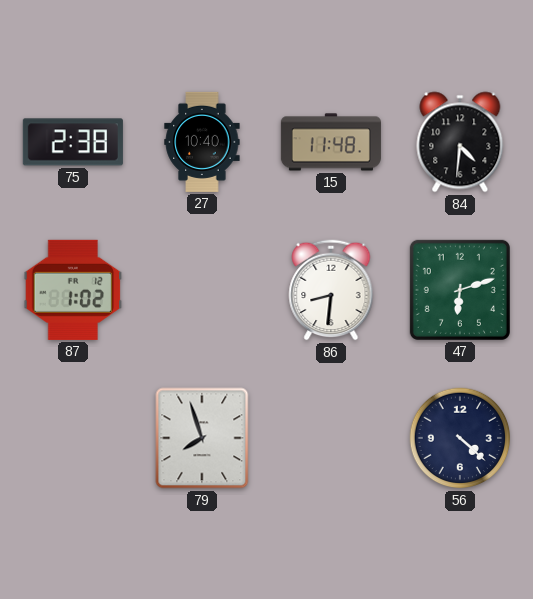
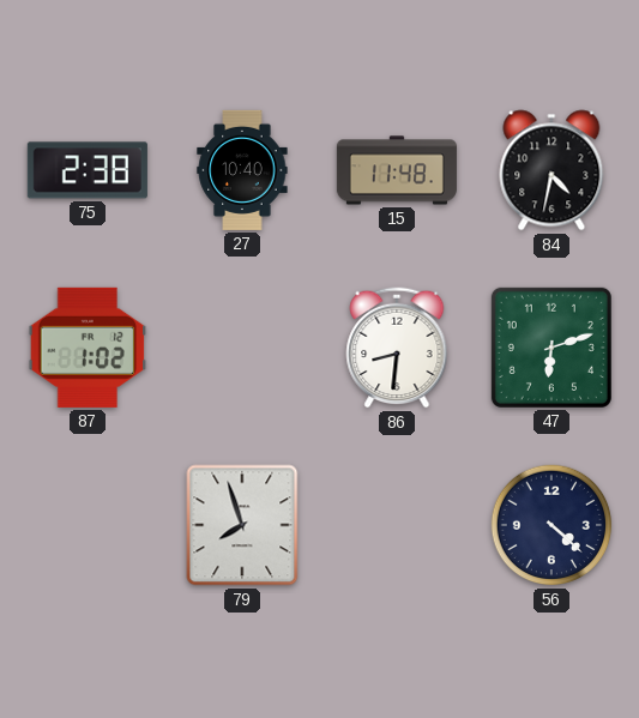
84: 4:31 -> 4:32
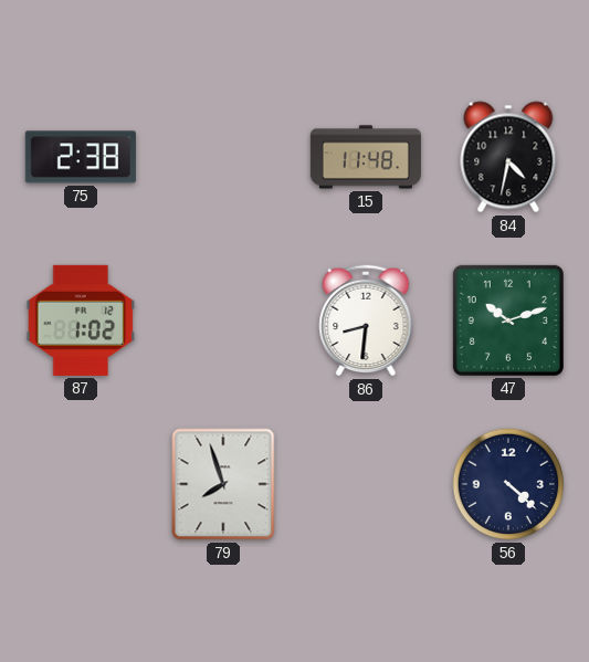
27: 10:40 -> none
47: 6:12 -> 10:12
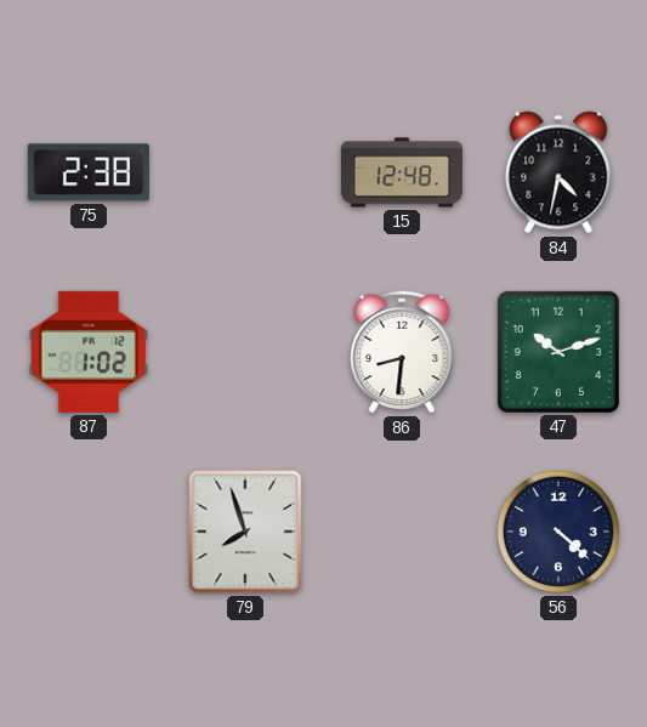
15: 11:48 -> 12:48
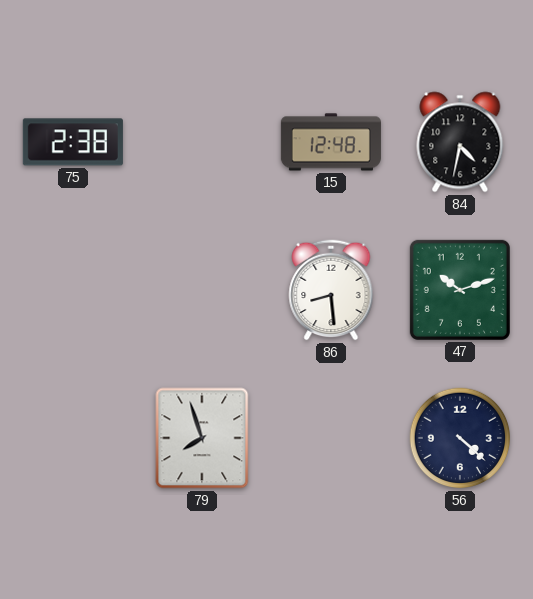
87: 1:02 -> none
86: 8:31 -> 8:29
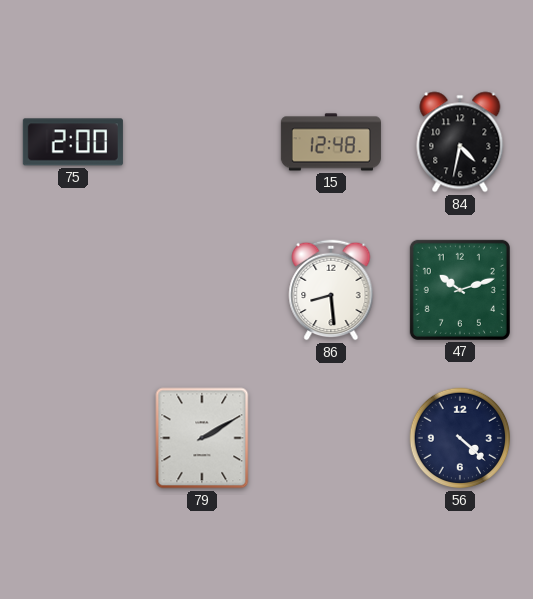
75: 2:38 -> 2:00
79: 7:57 -> 2:10
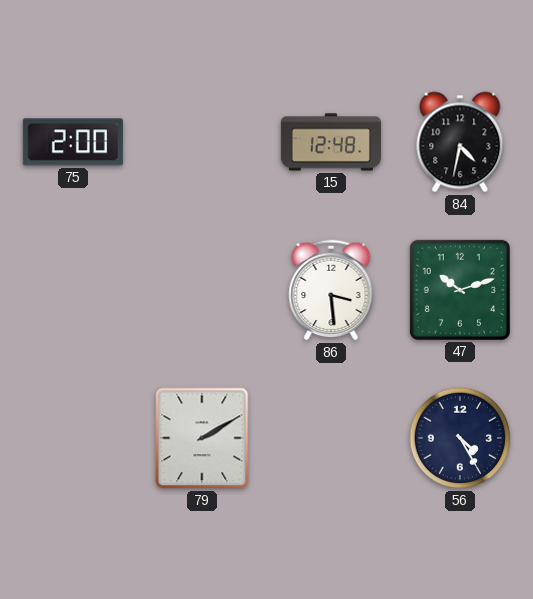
86: 8:29 -> 3:29
56: 4:22 -> 4:25
